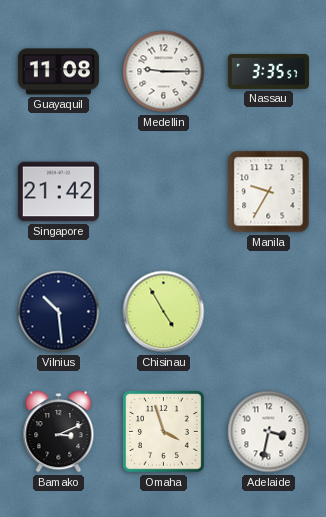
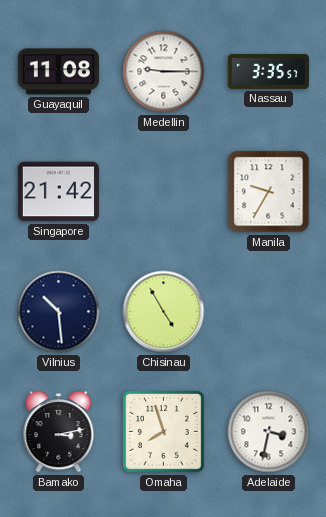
Bamako: 3:11 -> 3:13
Omaha: 3:57 -> 7:57
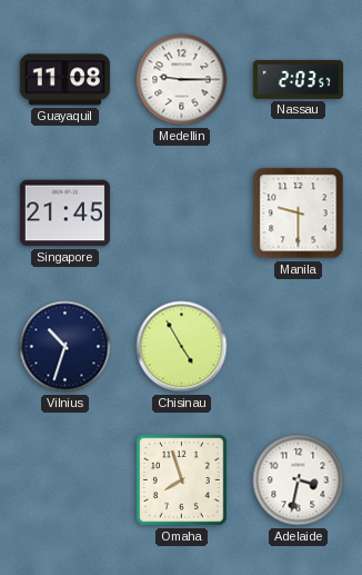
Nassau: 3:35 -> 2:03
Singapore: 21:42 -> 21:45
Manila: 9:35 -> 9:30
Vilnius: 10:29 -> 10:33
Bamako: 3:13 -> none
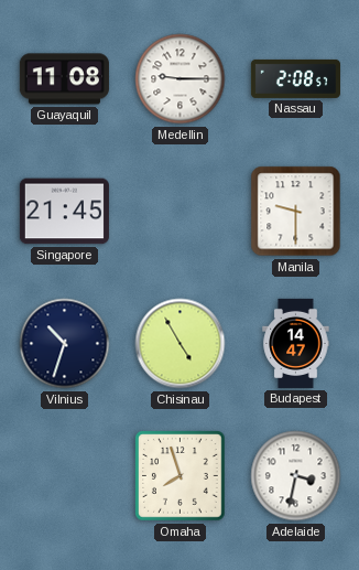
Nassau: 2:03 -> 2:08
Budapest: none -> 14:47
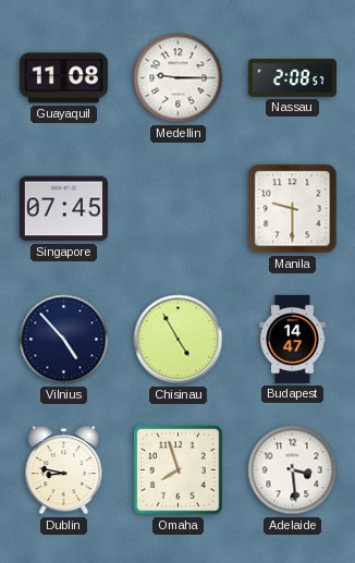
Singapore: 21:45 -> 07:45
Vilnius: 10:33 -> 4:53
Dublin: none -> 8:47
Adelaide: 3:32 -> 3:29
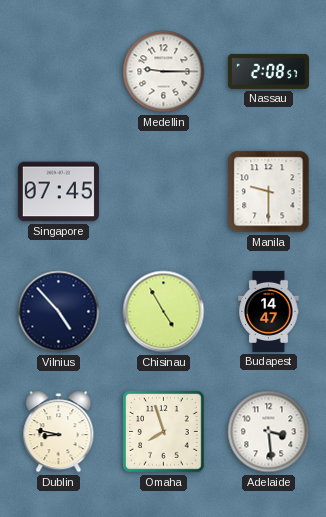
Guayaquil: 11:08 -> none
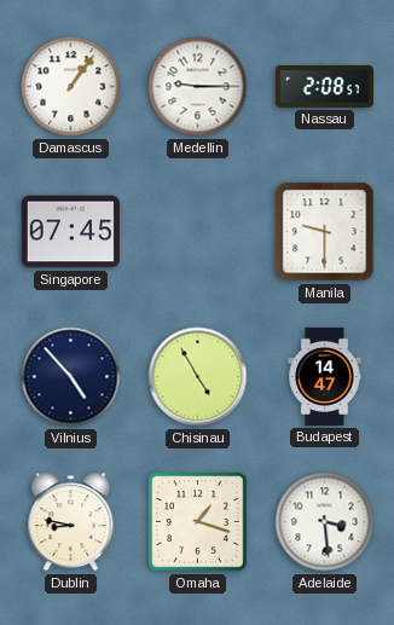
Damascus: none -> 1:06
Omaha: 7:57 -> 1:18
